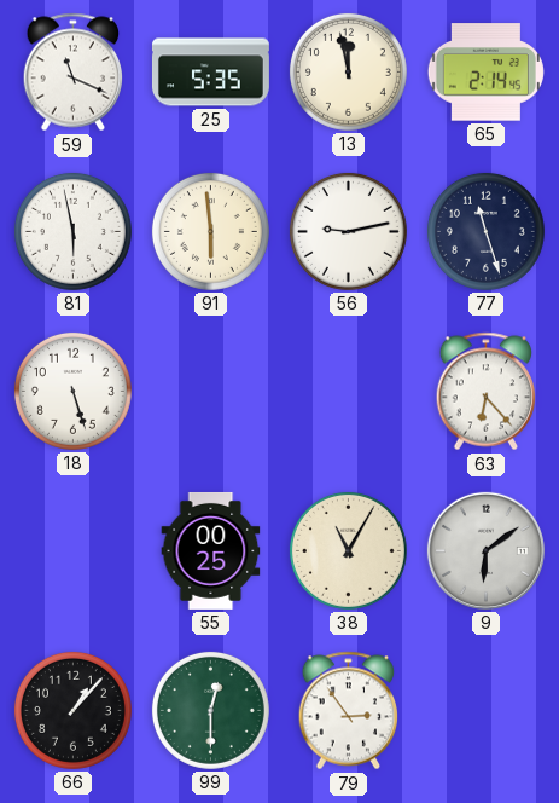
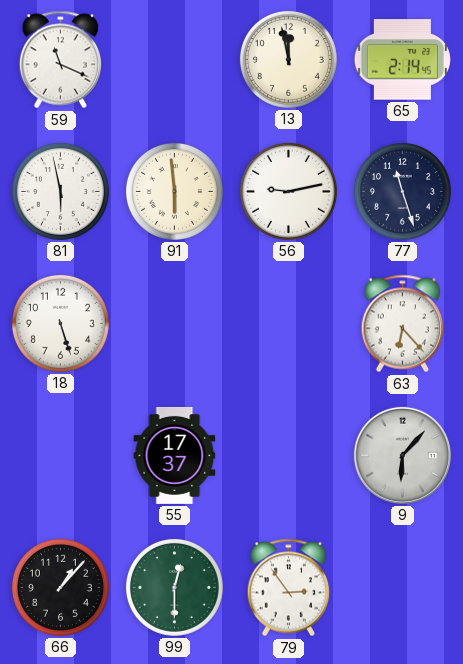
25: 5:35 -> none
55: 00:25 -> 17:37
38: 11:05 -> none
9: 6:09 -> 6:07
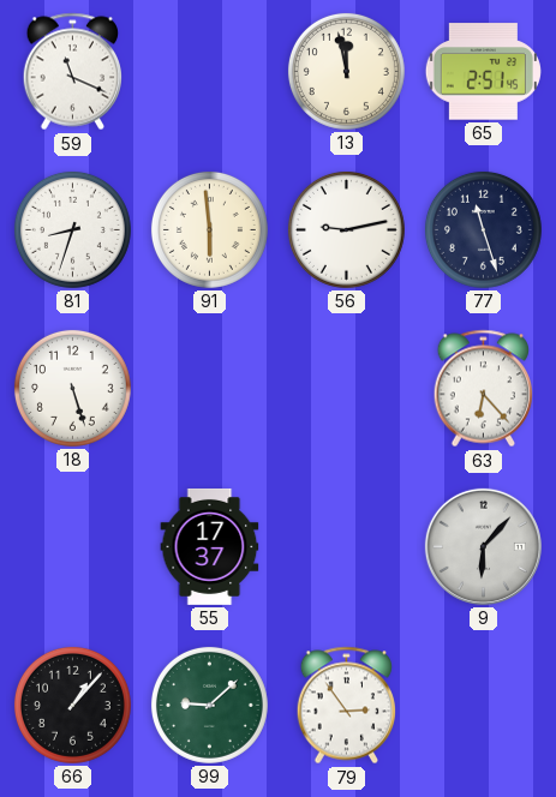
65: 2:14 -> 2:51
81: 5:58 -> 8:33
99: 12:30 -> 9:08
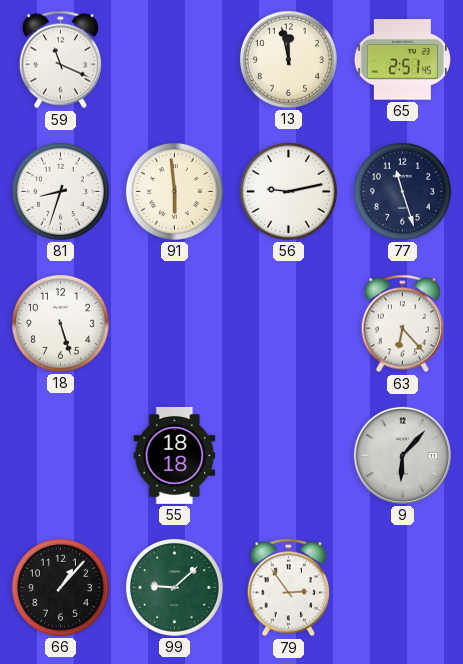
55: 17:37 -> 18:18
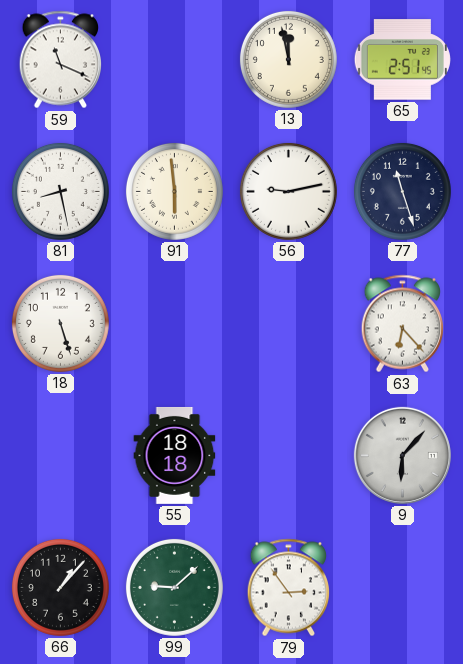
81: 8:33 -> 8:28
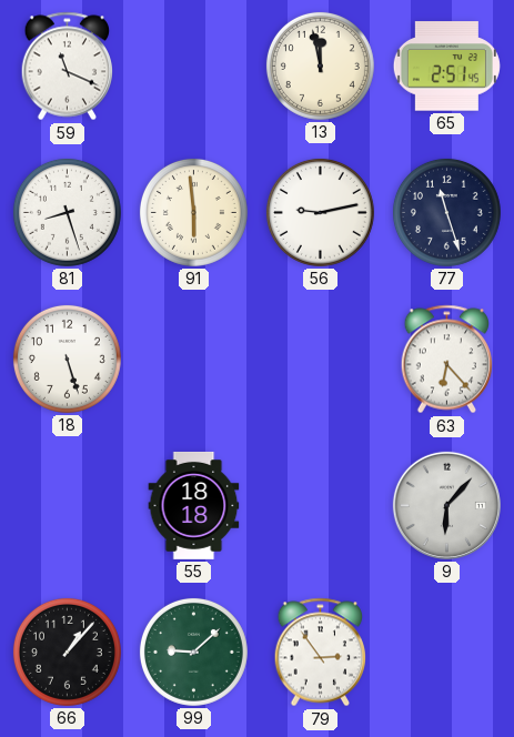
81: 8:28 -> 8:27
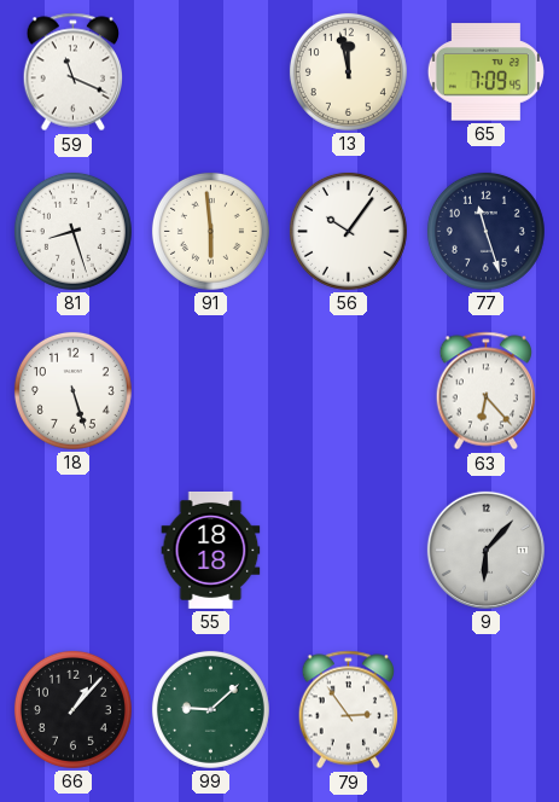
65: 2:51 -> 7:09
56: 9:13 -> 10:06
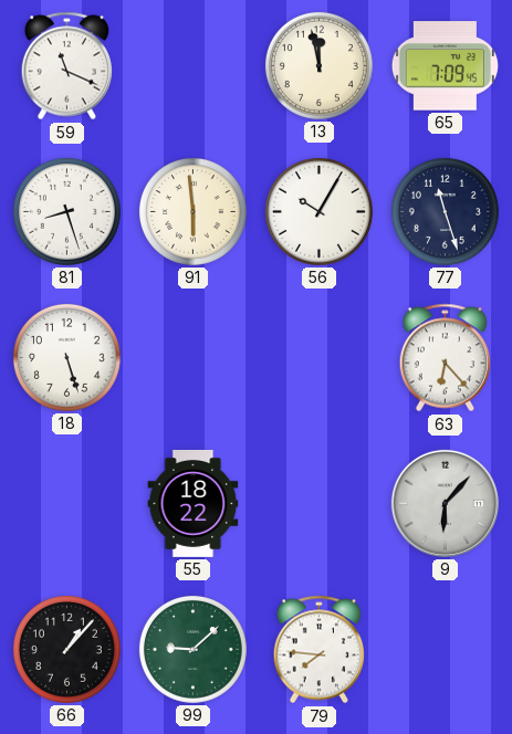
56: 10:06 -> 10:05
55: 18:18 -> 18:22
79: 2:54 -> 7:46
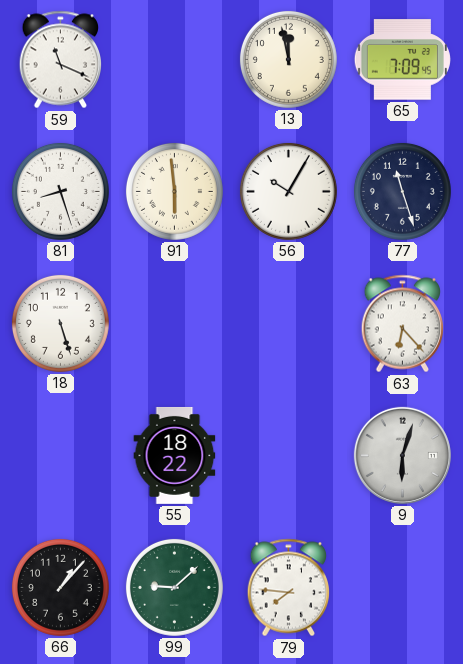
9: 6:07 -> 6:03
